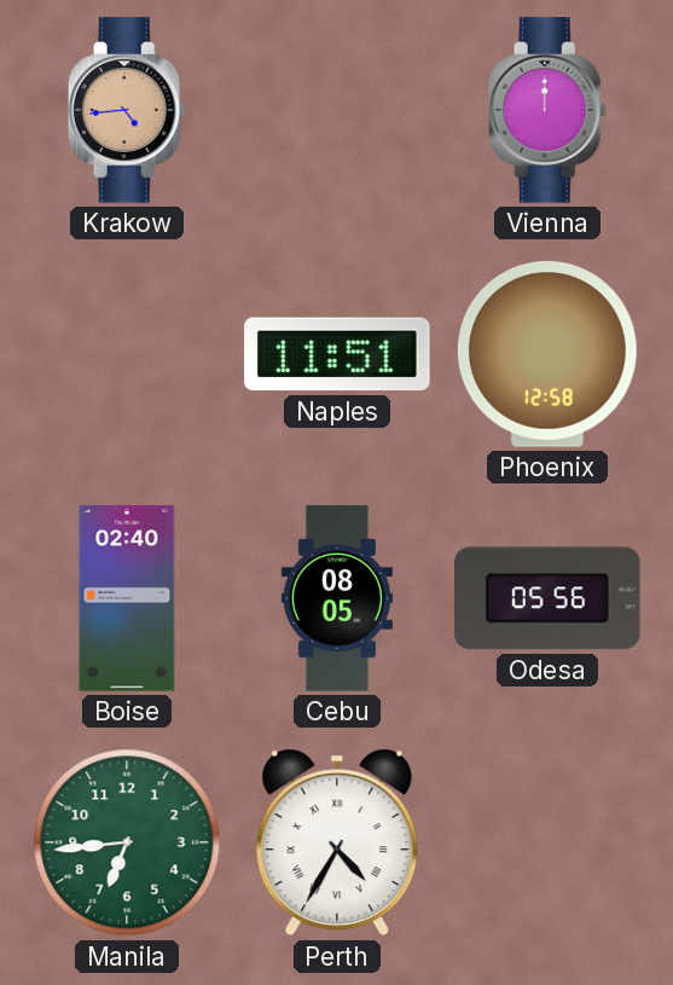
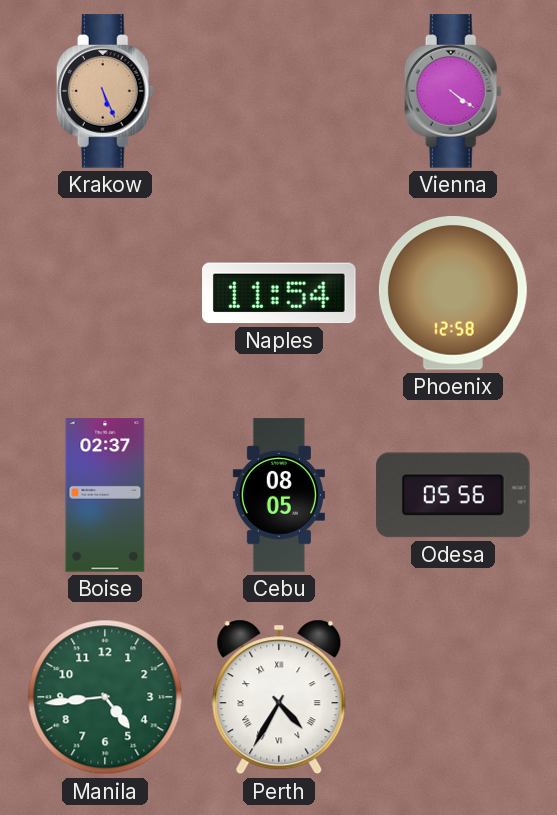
Krakow: 4:44 -> 5:26
Vienna: 12:00 -> 4:21
Naples: 11:51 -> 11:54
Boise: 02:40 -> 02:37
Manila: 6:44 -> 4:44
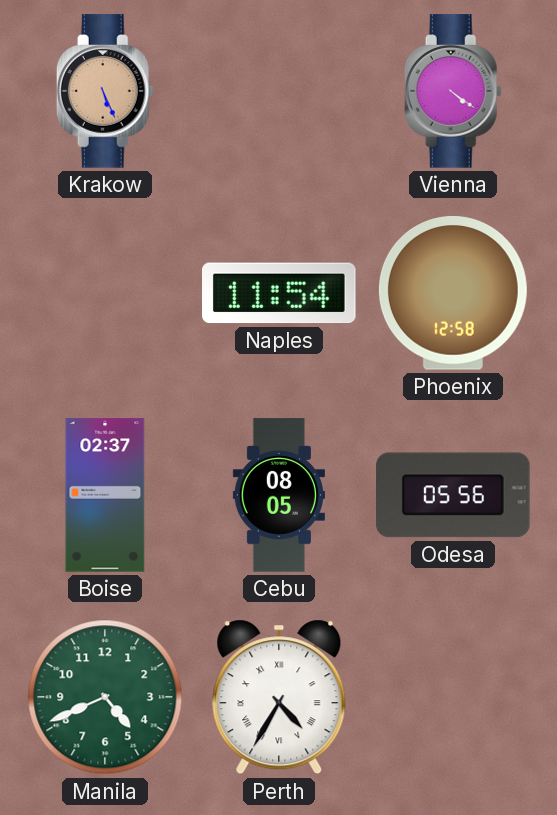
Manila: 4:44 -> 4:41
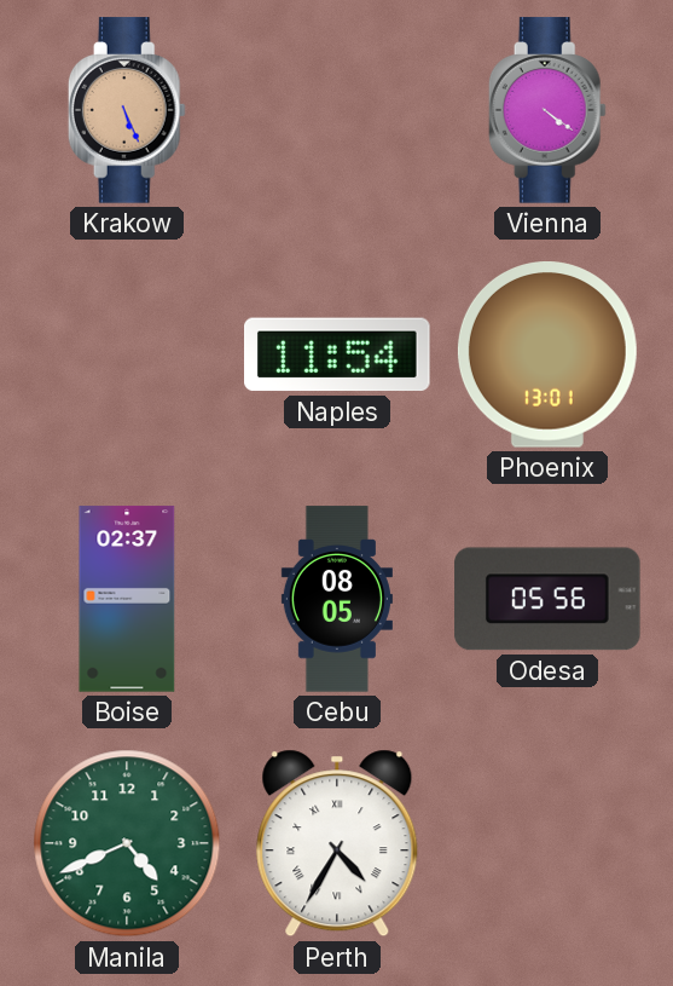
Phoenix: 12:58 -> 13:01
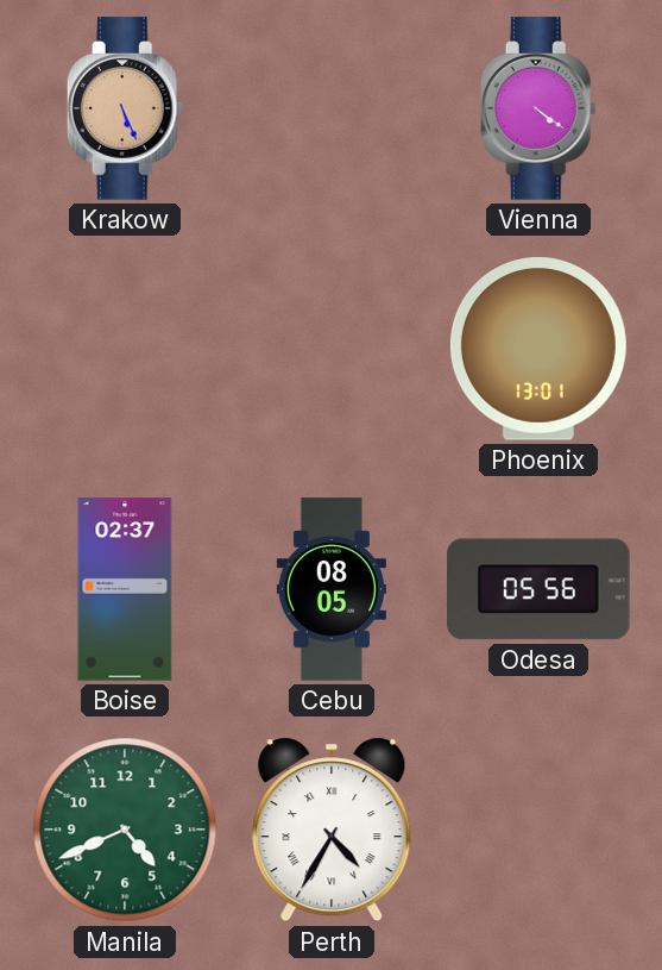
Naples: 11:54 -> none
